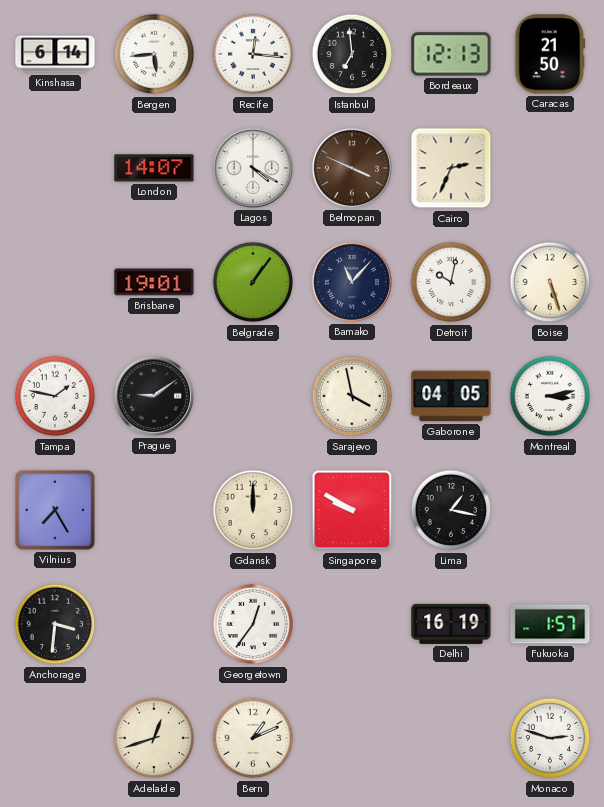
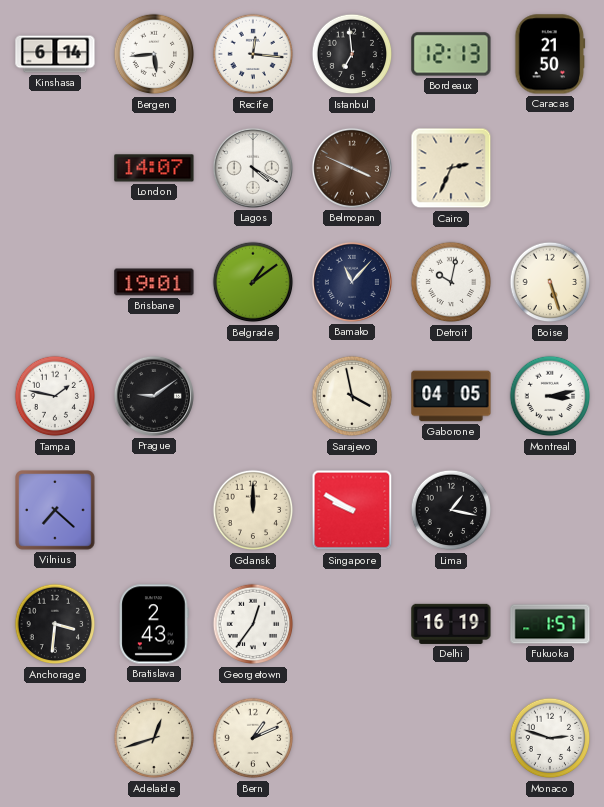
Belgrade: 1:06 -> 1:09
Vilnius: 7:25 -> 7:22
Bratislava: none -> 2:43
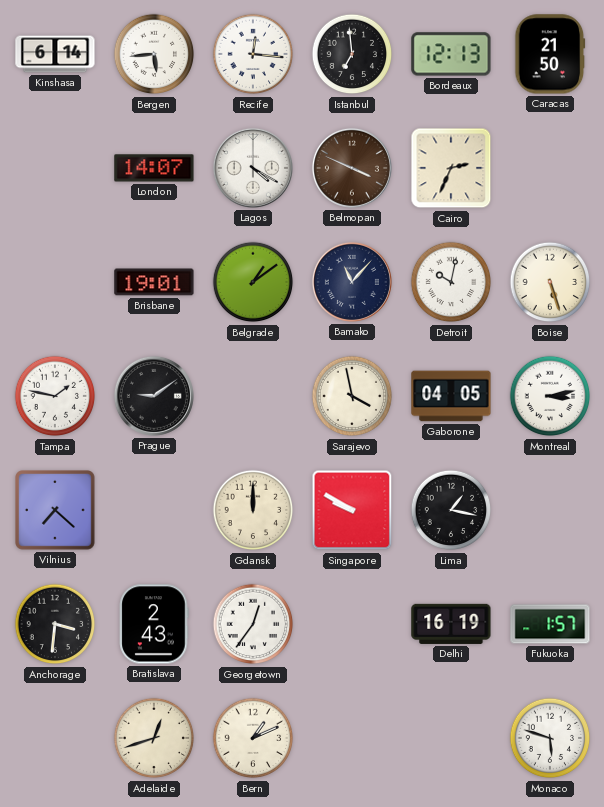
Monaco: 2:48 -> 5:48
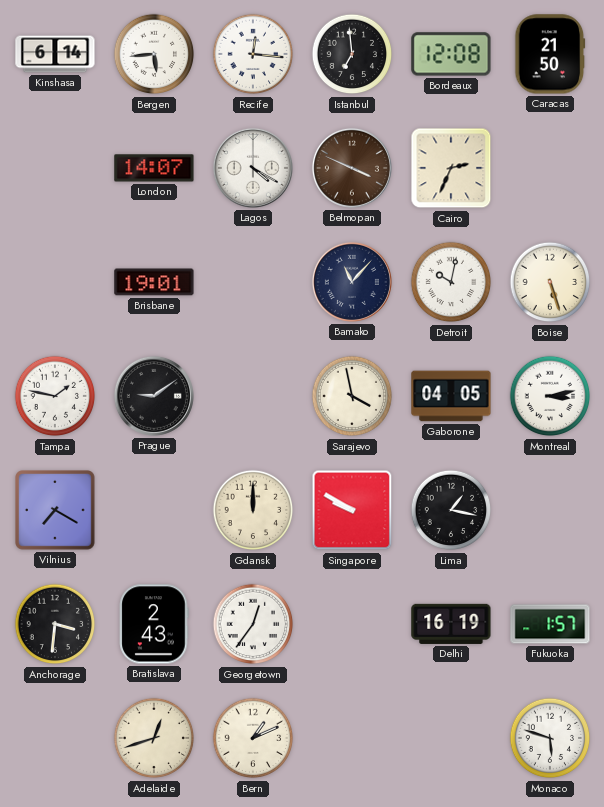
Bordeaux: 12:13 -> 12:08
Belgrade: 1:09 -> none
Vilnius: 7:22 -> 7:20
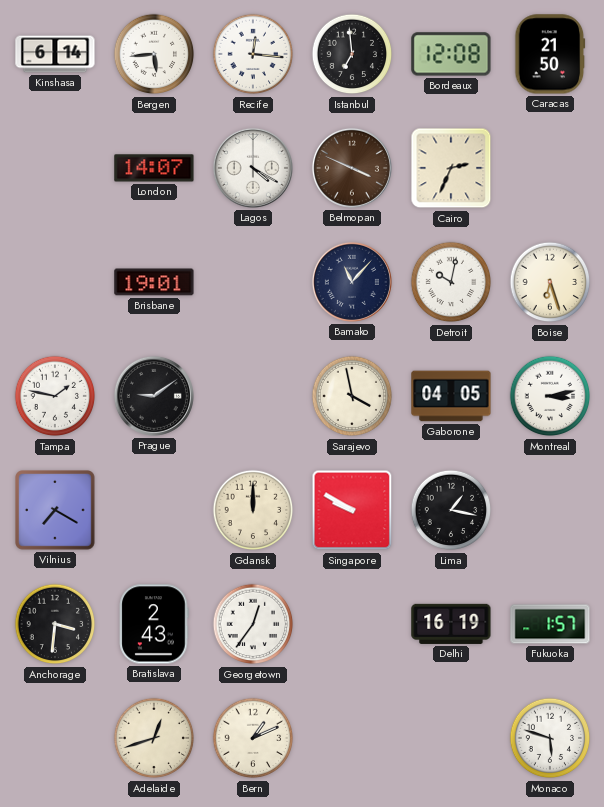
Boise: 5:27 -> 6:27
